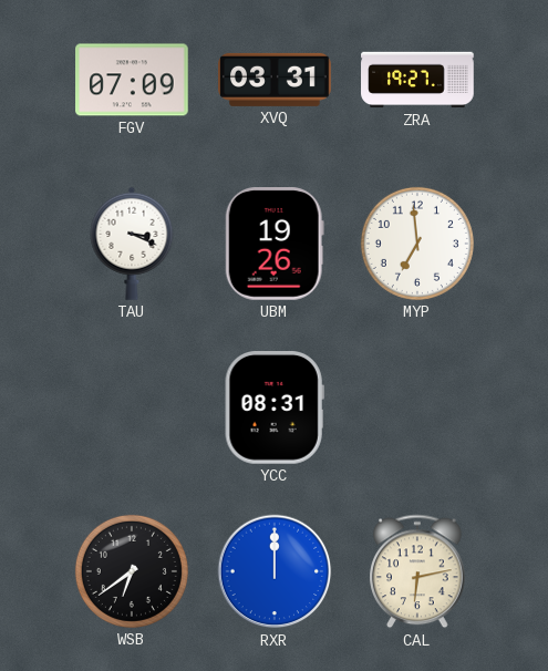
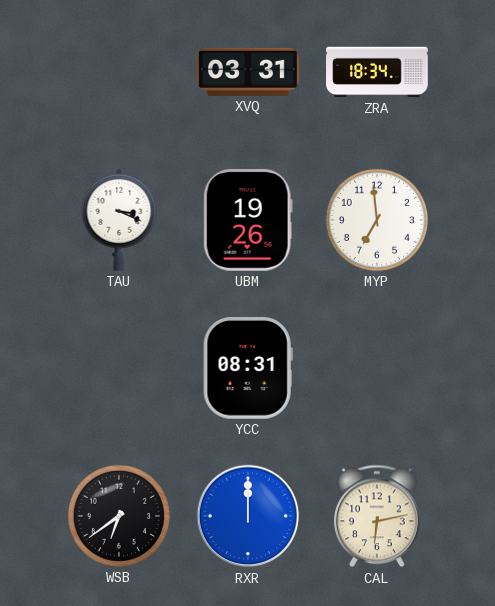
FGV: 07:09 -> none
ZRA: 19:27 -> 18:34
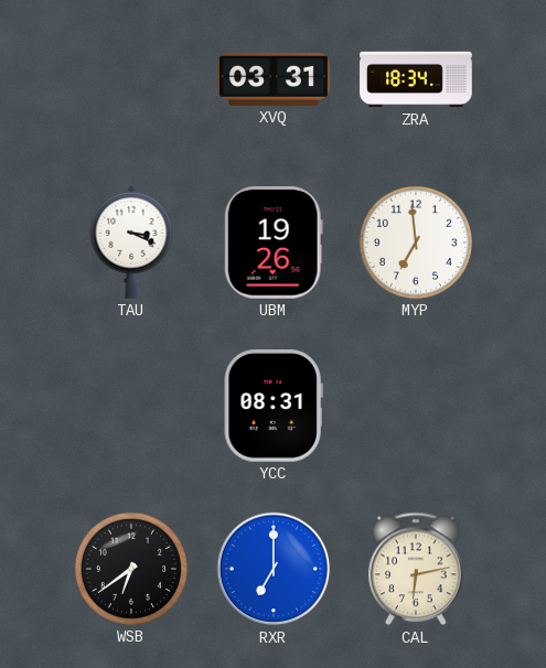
RXR: 12:00 -> 7:00
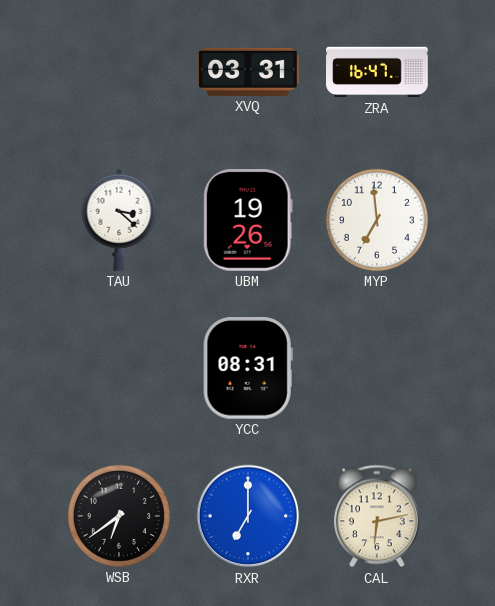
ZRA: 18:34 -> 16:47
TAU: 3:19 -> 3:22
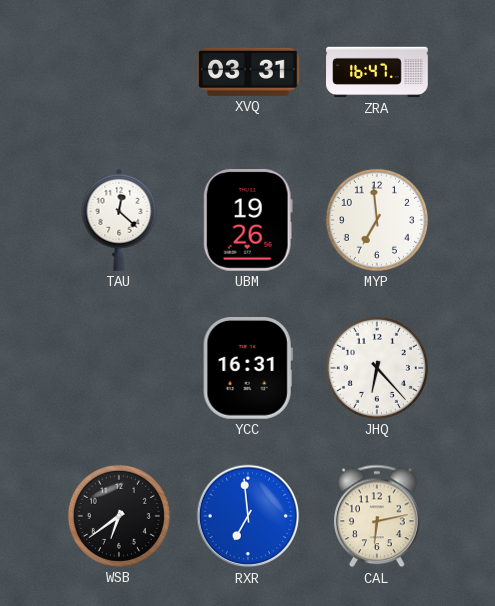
TAU: 3:22 -> 12:22
YCC: 08:31 -> 16:31
JHQ: none -> 6:23
RXR: 7:00 -> 6:59
